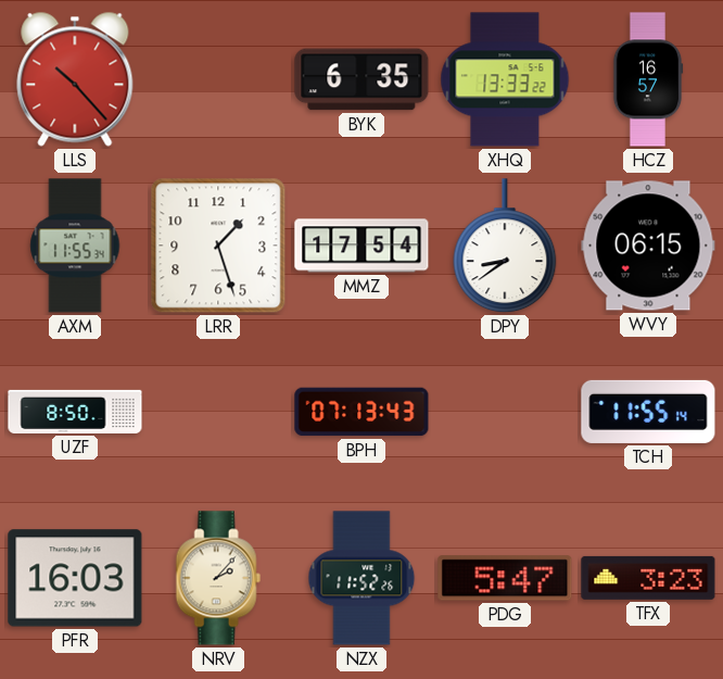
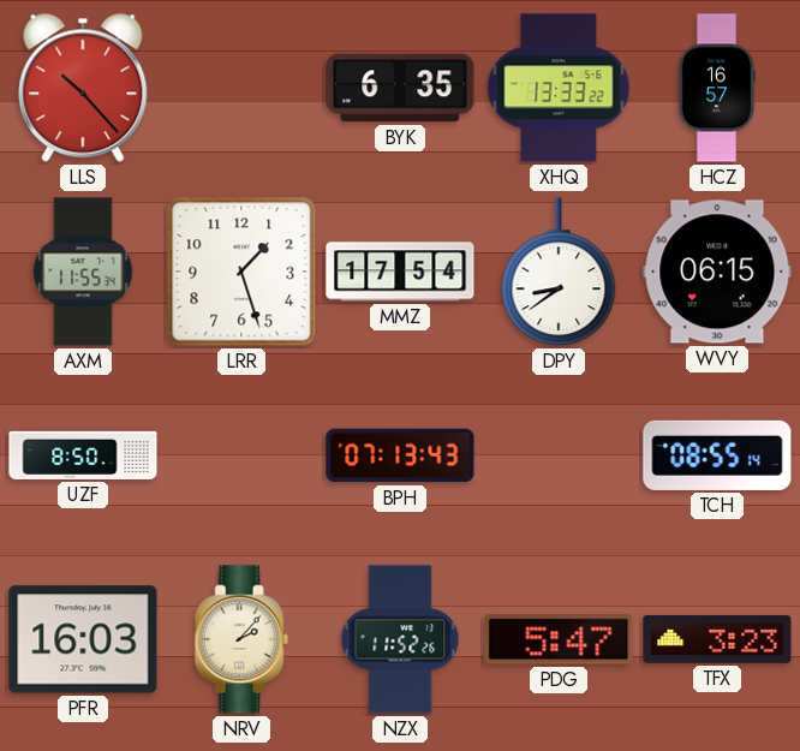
TCH: 11:55 -> 08:55
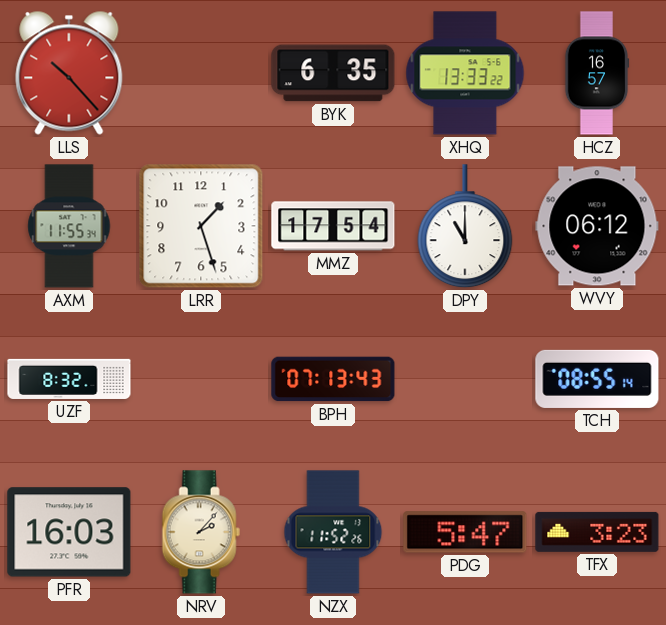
DPY: 8:39 -> 11:00
WVY: 06:15 -> 06:12
UZF: 8:50 -> 8:32
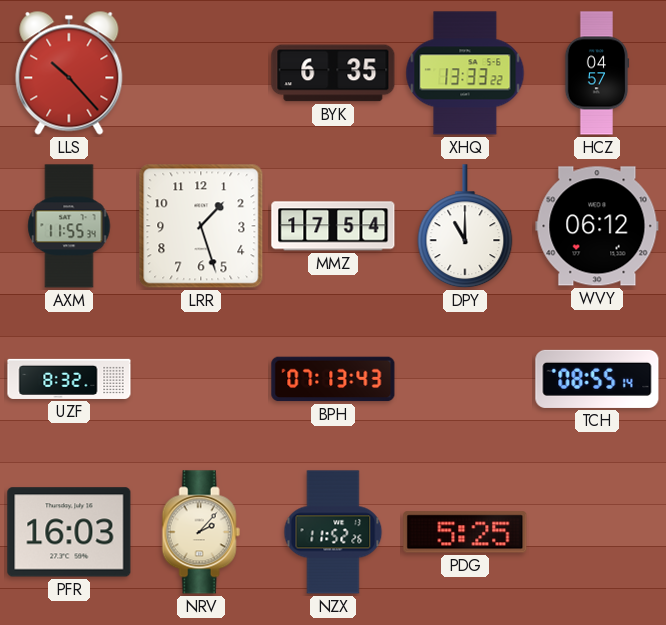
HCZ: 16:57 -> 04:57
PDG: 5:47 -> 5:25
TFX: 3:23 -> none
